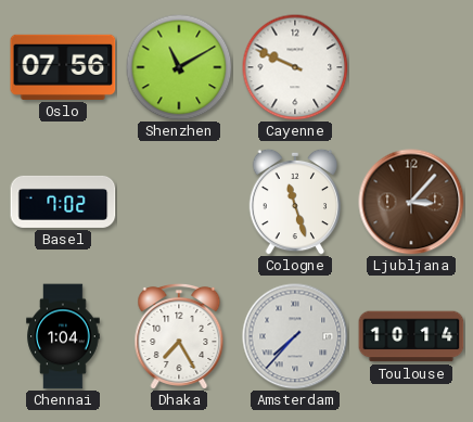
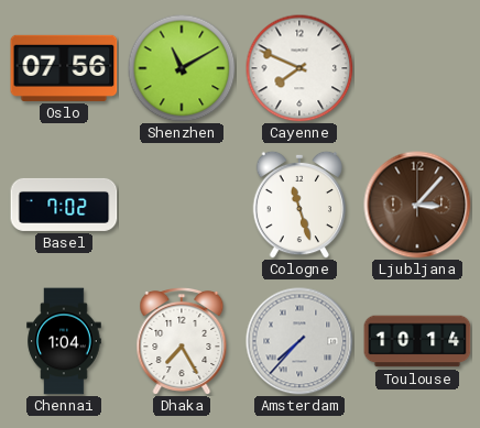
Cayenne: 9:49 -> 7:49
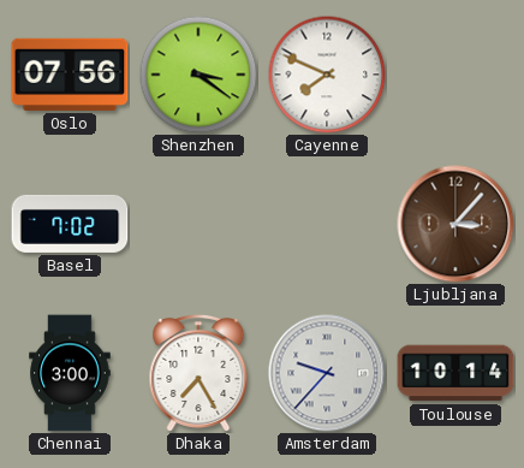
Shenzhen: 11:10 -> 3:21
Cologne: 11:27 -> none
Chennai: 1:04 -> 3:00
Amsterdam: 7:37 -> 9:37
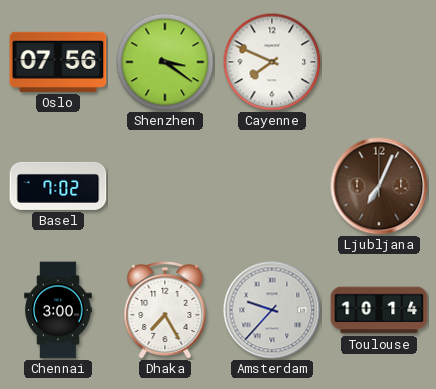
Ljubljana: 3:07 -> 7:04
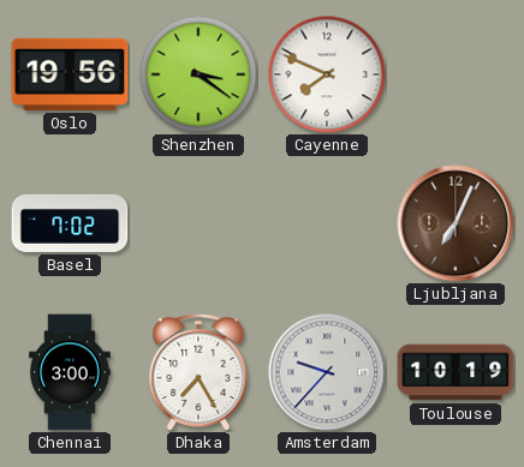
Oslo: 07:56 -> 19:56
Toulouse: 10:14 -> 10:19
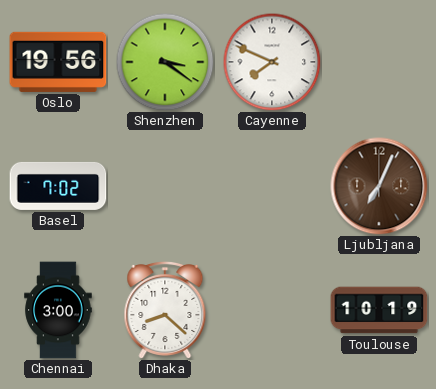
Dhaka: 7:25 -> 8:22
Amsterdam: 9:37 -> none
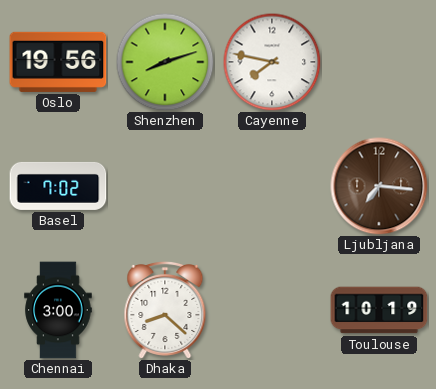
Shenzhen: 3:21 -> 8:12
Cayenne: 7:49 -> 7:47
Ljubljana: 7:04 -> 7:16
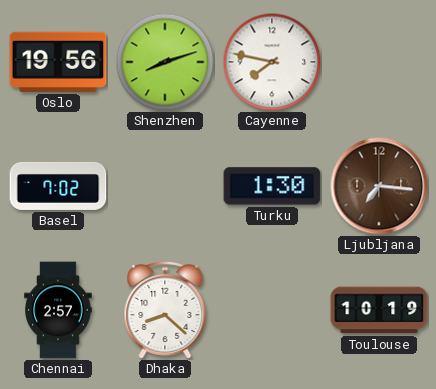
Turku: none -> 1:30
Chennai: 3:00 -> 2:57
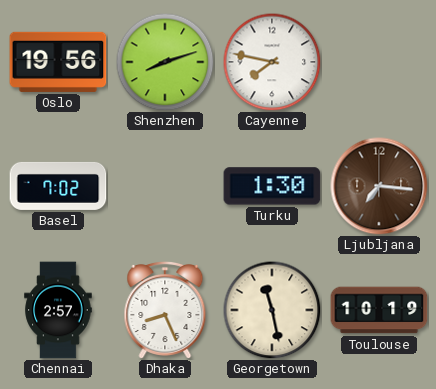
Dhaka: 8:22 -> 8:26
Georgetown: none -> 11:28
